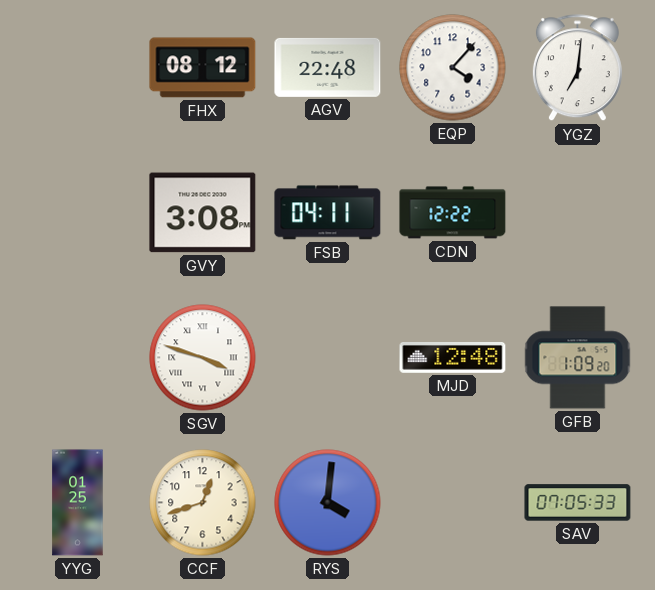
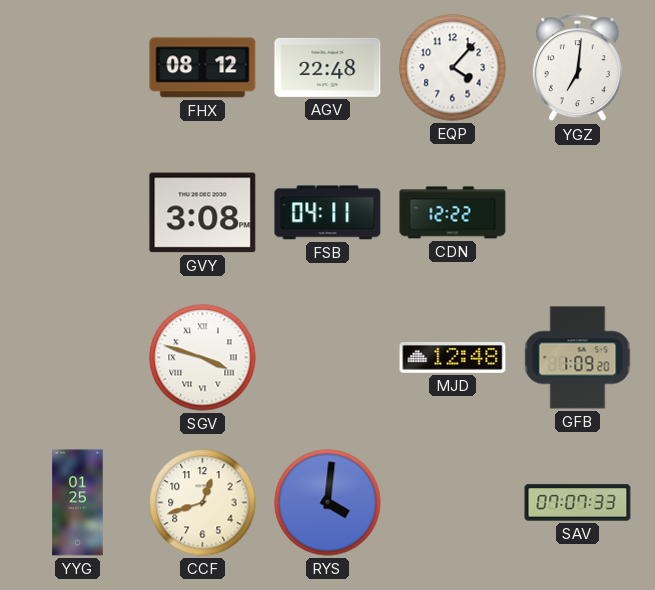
SAV: 07:05 -> 07:07
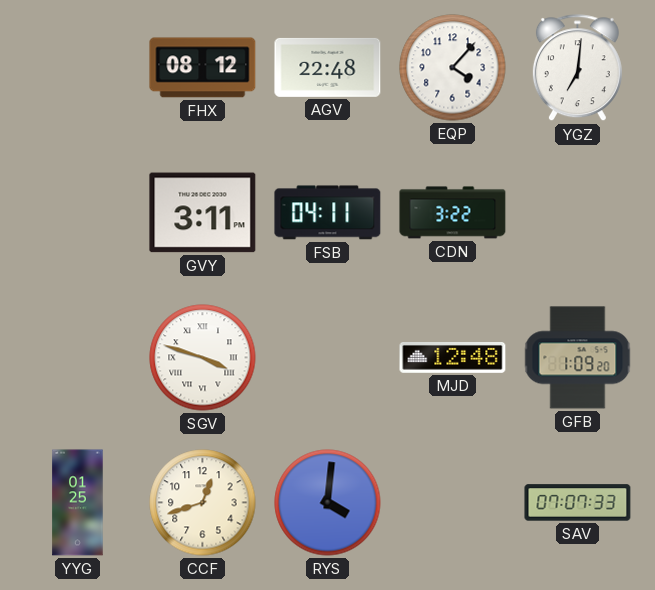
GVY: 3:08 -> 3:11
CDN: 12:22 -> 3:22
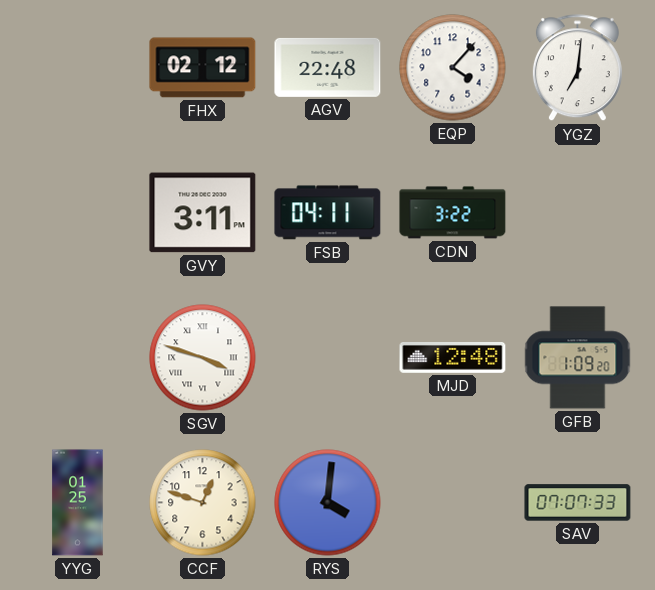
FHX: 08:12 -> 02:12
CCF: 12:42 -> 12:48
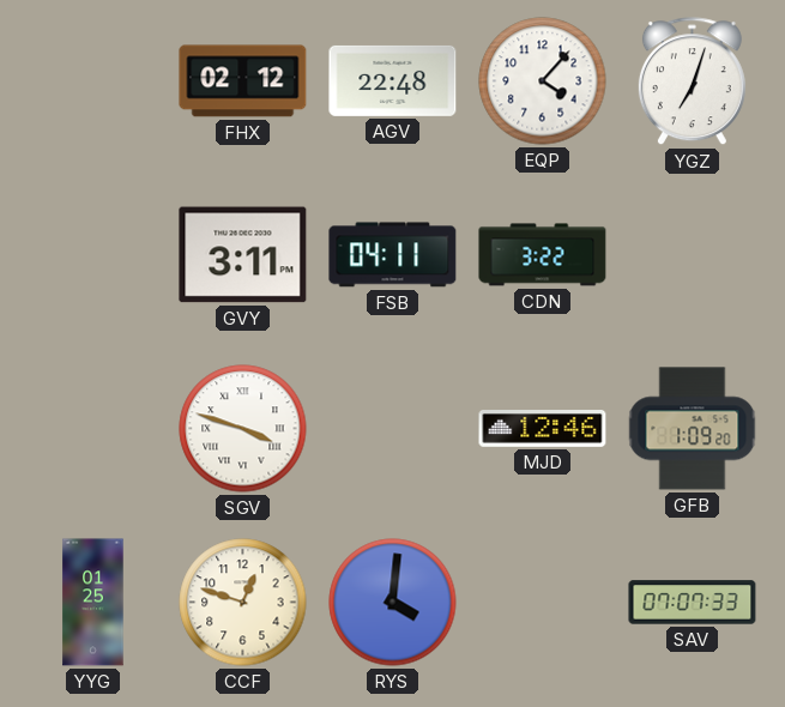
YGZ: 7:01 -> 7:03
MJD: 12:48 -> 12:46
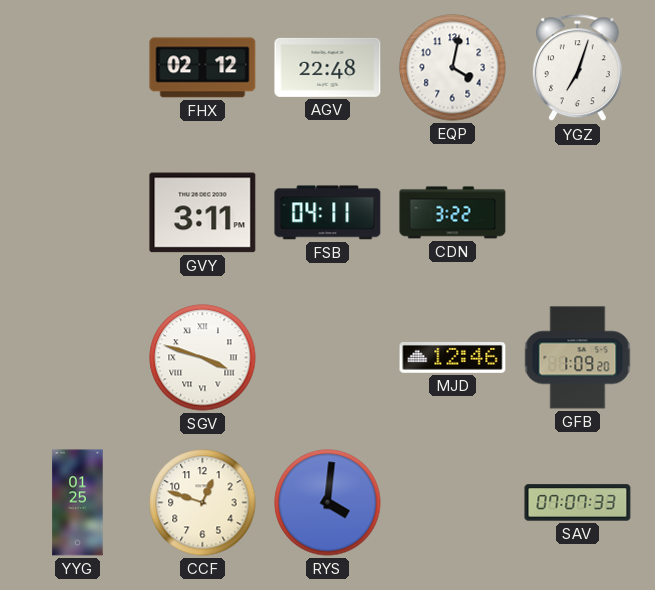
EQP: 4:07 -> 4:02
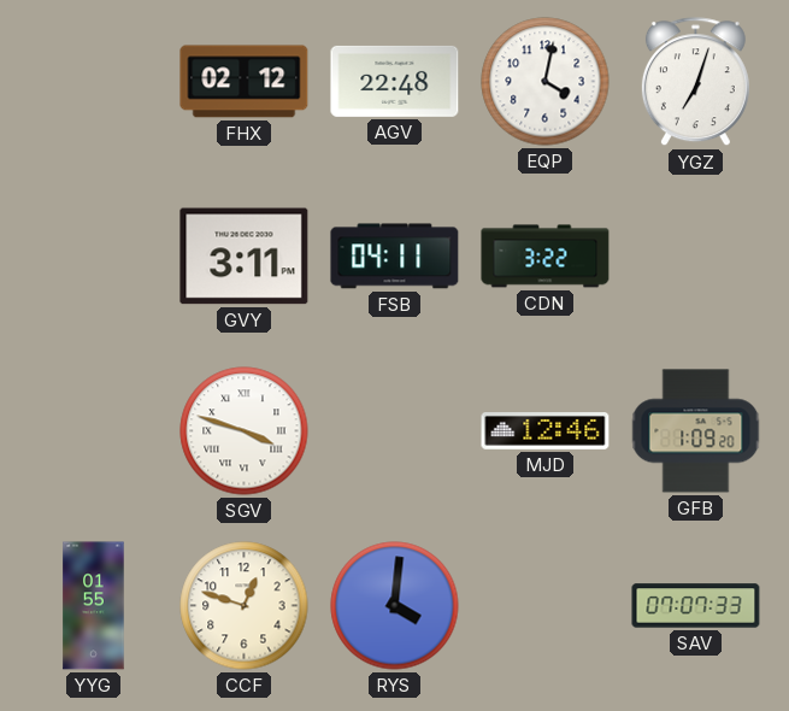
YYG: 01:25 -> 01:55
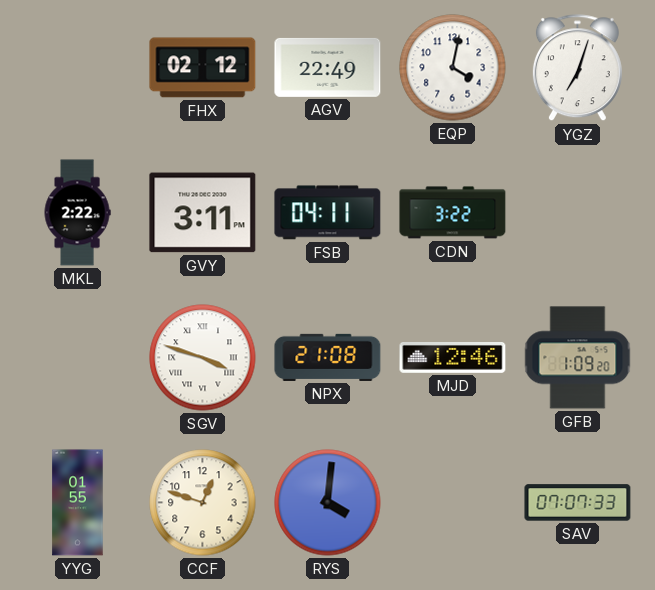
AGV: 22:48 -> 22:49
MKL: none -> 2:22
NPX: none -> 21:08
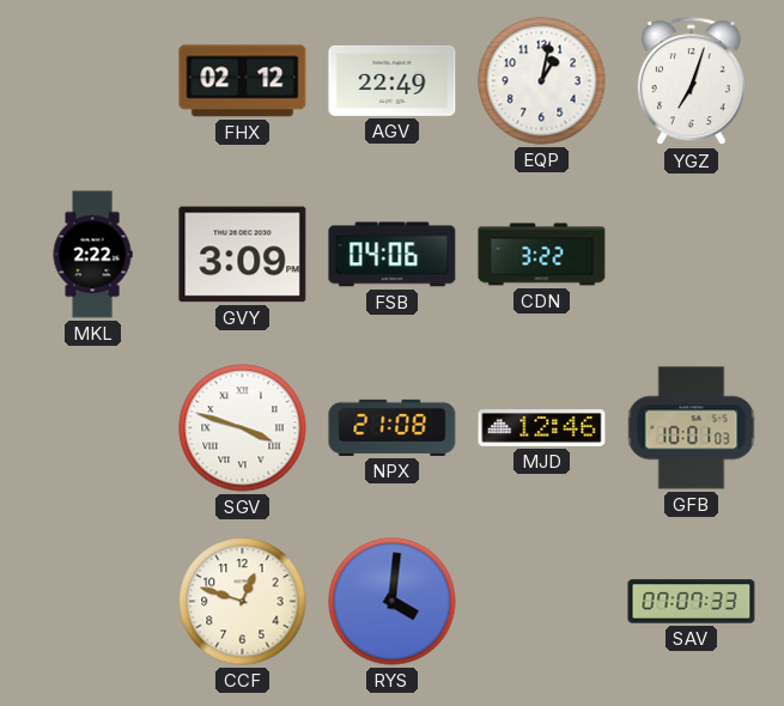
EQP: 4:02 -> 1:02
GVY: 3:11 -> 3:09
FSB: 04:11 -> 04:06
GFB: 1:09 -> 10:01
YYG: 01:55 -> none
